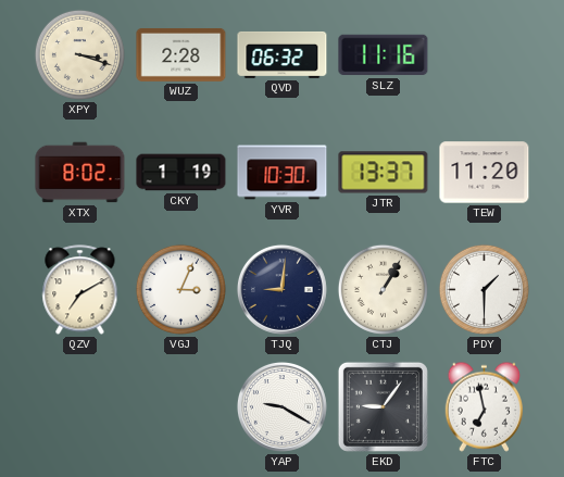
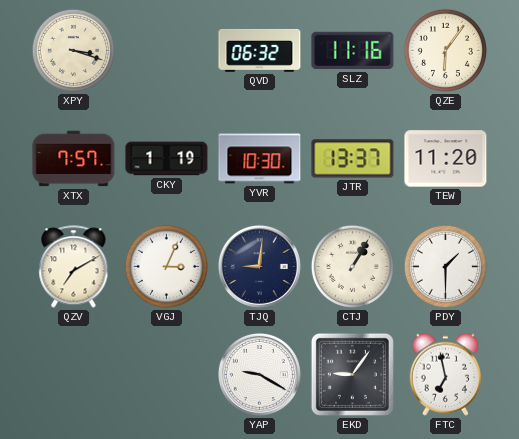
WUZ: 2:28 -> none
QZE: none -> 6:06
XTX: 8:02 -> 7:57
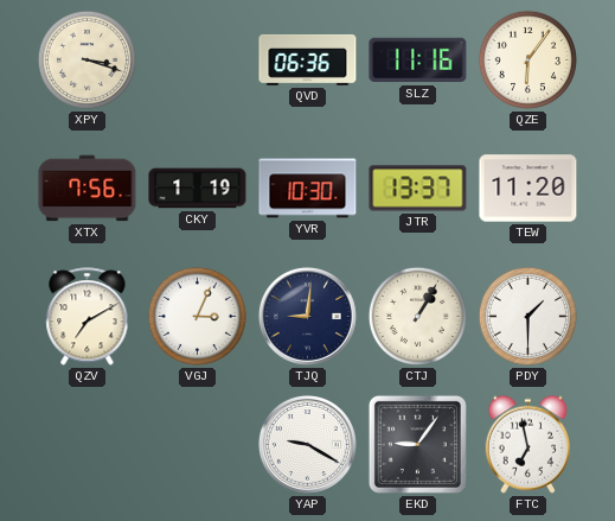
QVD: 06:32 -> 06:36
XTX: 7:57 -> 7:56
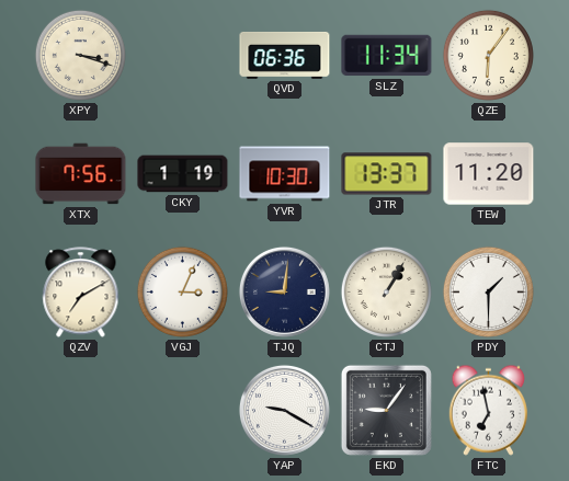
SLZ: 11:16 -> 11:34
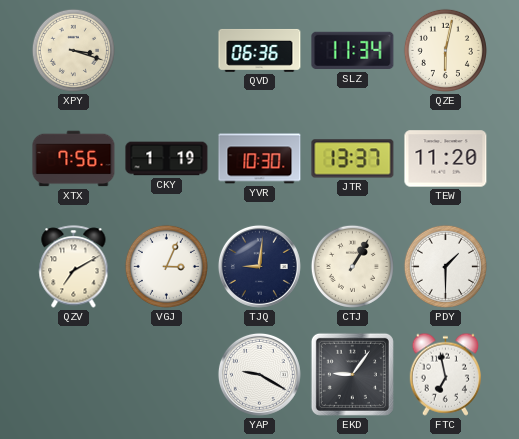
QZE: 6:06 -> 6:02
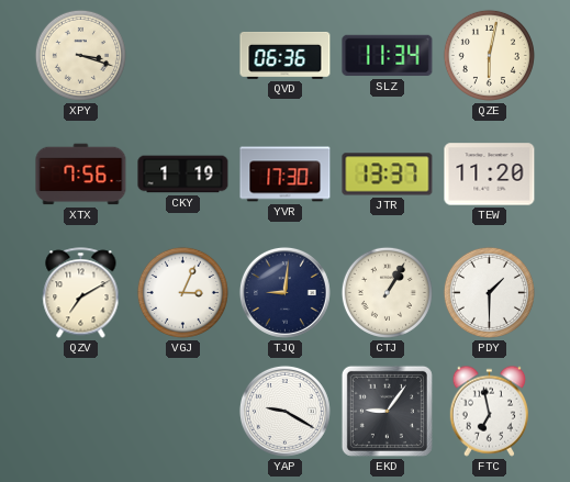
YVR: 10:30 -> 17:30
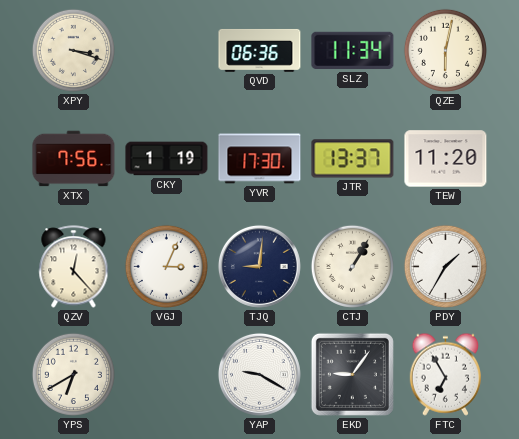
QZV: 7:10 -> 12:23
PDY: 1:30 -> 1:35
YPS: none -> 6:40
FTC: 6:58 -> 6:55
